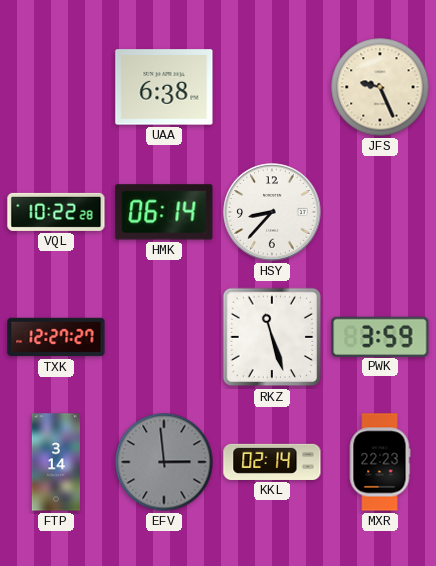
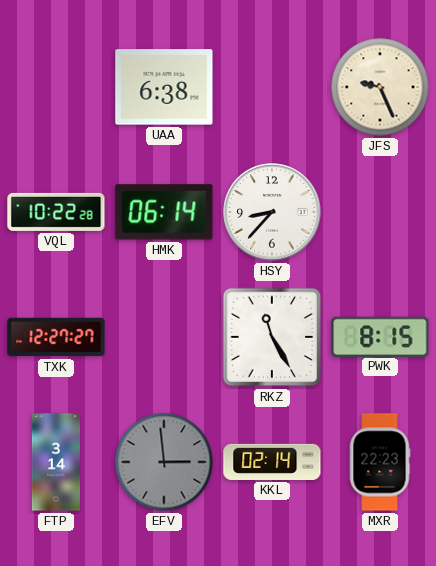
RKZ: 11:27 -> 11:25
PWK: 3:59 -> 8:15
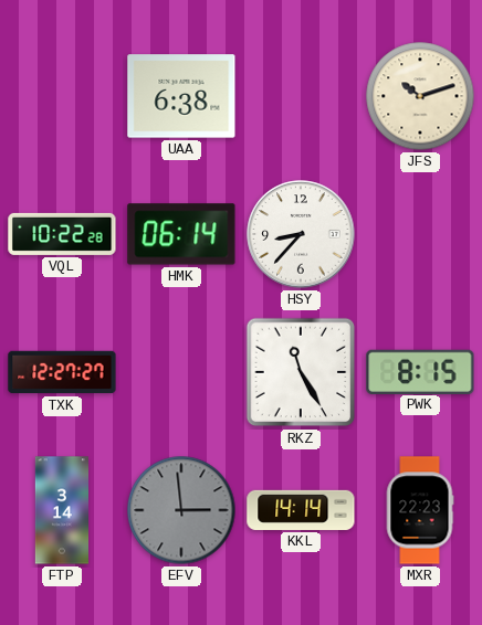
JFS: 9:26 -> 10:12
KKL: 02:14 -> 14:14
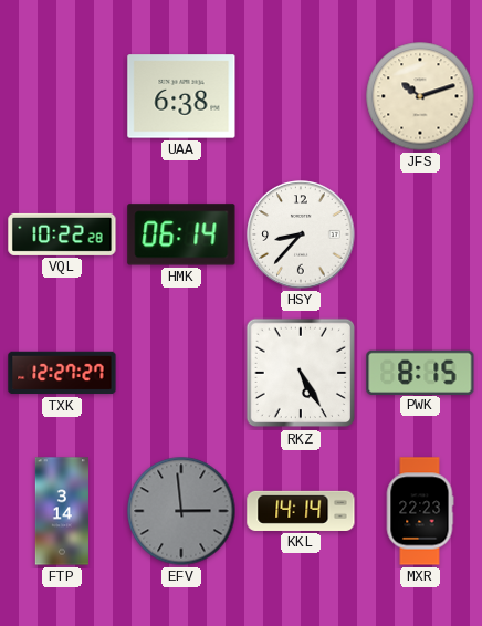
RKZ: 11:25 -> 5:25
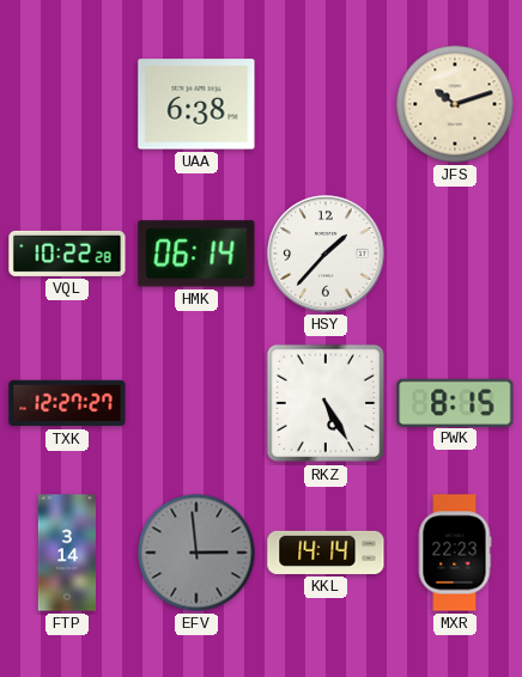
HSY: 8:37 -> 1:37
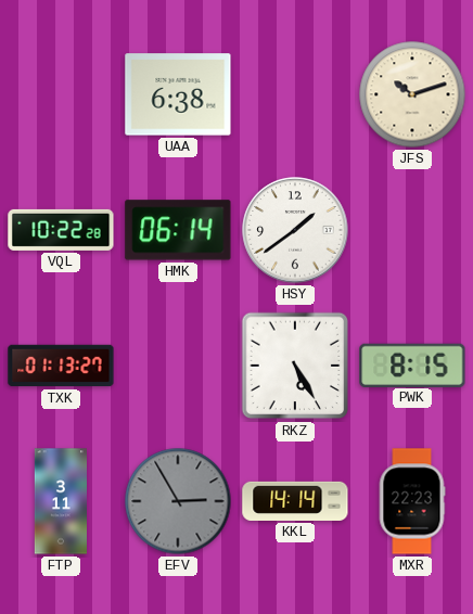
HSY: 1:37 -> 1:39
TXK: 12:27 -> 01:13
FTP: 3:14 -> 3:11
EFV: 2:59 -> 2:55
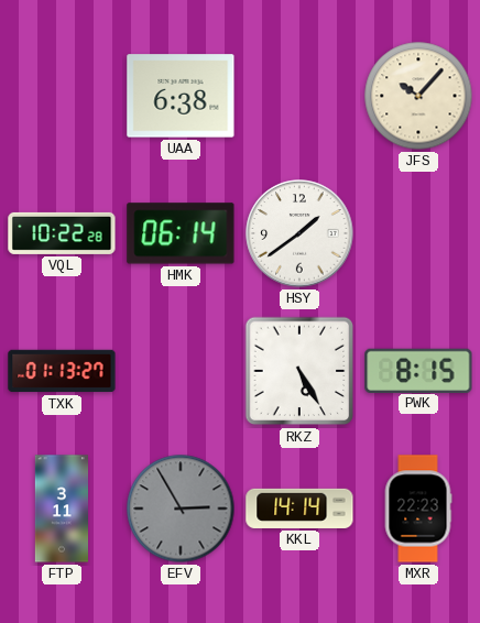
JFS: 10:12 -> 10:07
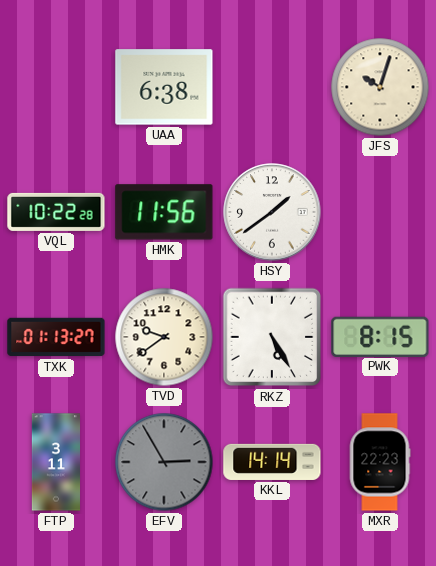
JFS: 10:07 -> 10:03
HMK: 06:14 -> 11:56
TVD: none -> 9:39
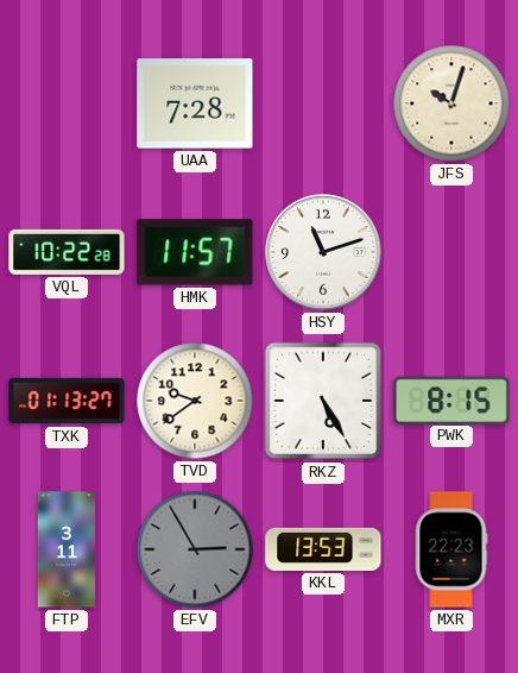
UAA: 6:38 -> 7:28
HMK: 11:56 -> 11:57
HSY: 1:39 -> 11:12
KKL: 14:14 -> 13:53
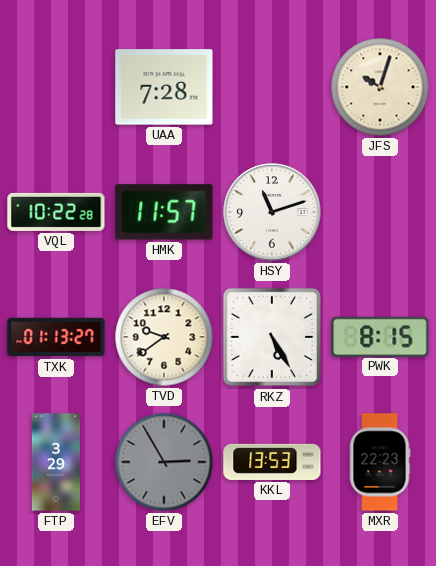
FTP: 3:11 -> 3:29
